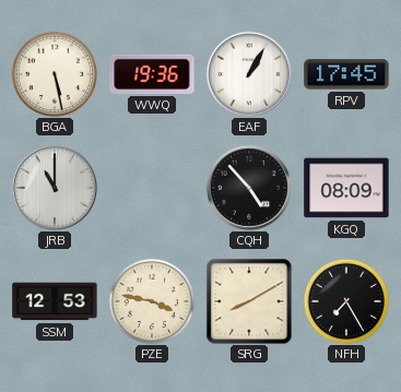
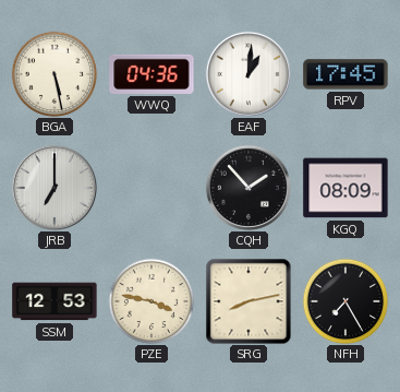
WWQ: 19:36 -> 04:36
EAF: 1:05 -> 1:01
JRB: 11:00 -> 7:00
CQH: 4:53 -> 1:53
SRG: 8:10 -> 8:13
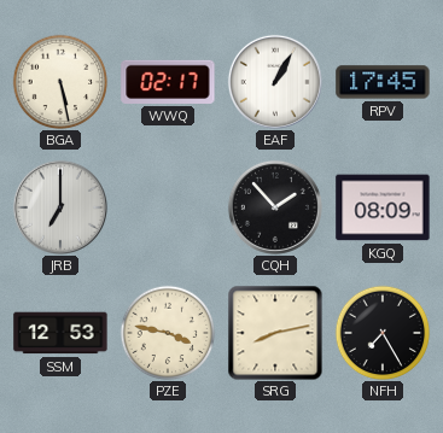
WWQ: 04:36 -> 02:17
EAF: 1:01 -> 1:05
